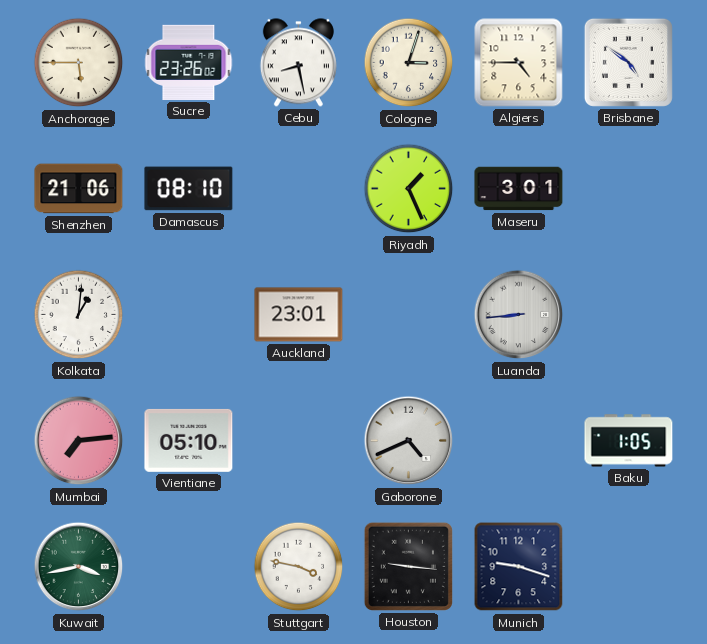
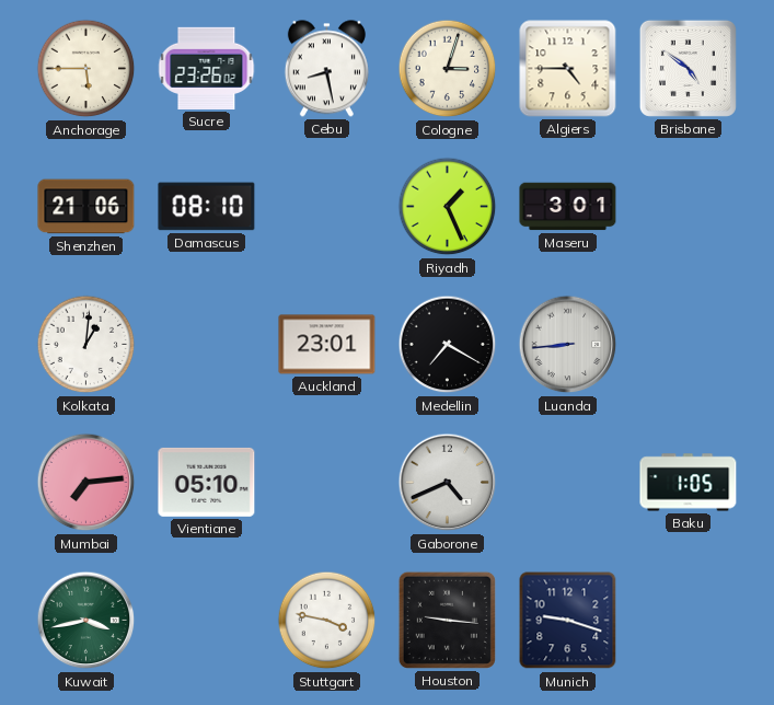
Medellin: none -> 7:20
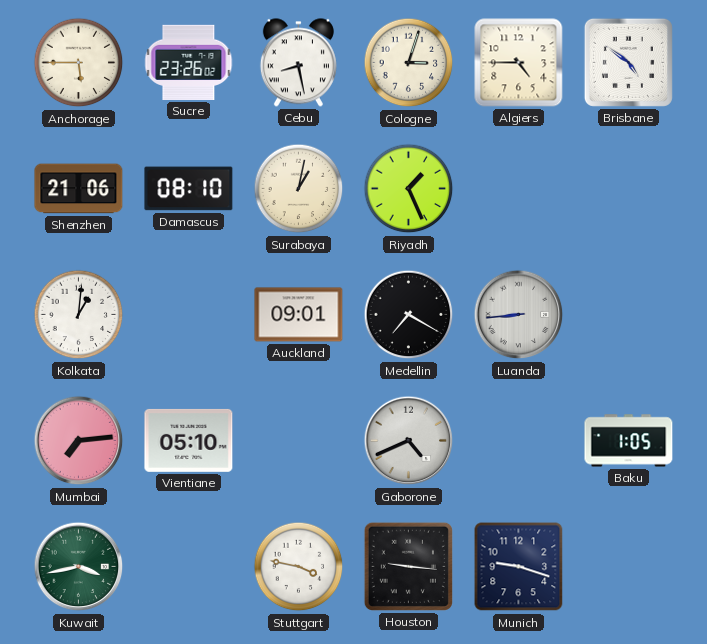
Surabaya: none -> 1:02
Maseru: 3:01 -> none
Auckland: 23:01 -> 09:01
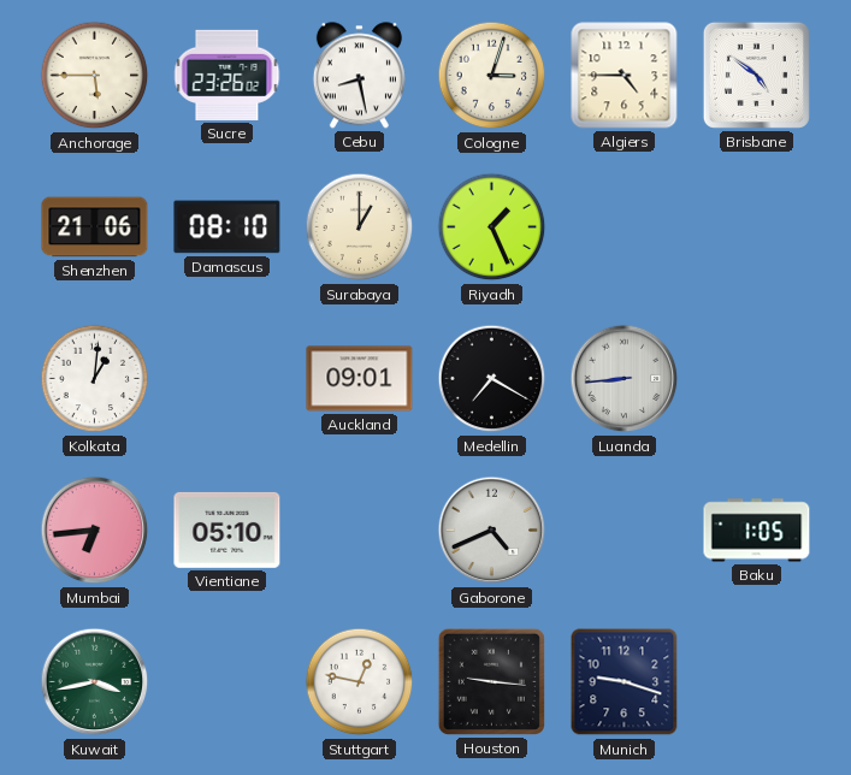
Surabaya: 1:02 -> 1:00
Mumbai: 7:14 -> 6:44
Stuttgart: 3:47 -> 12:47
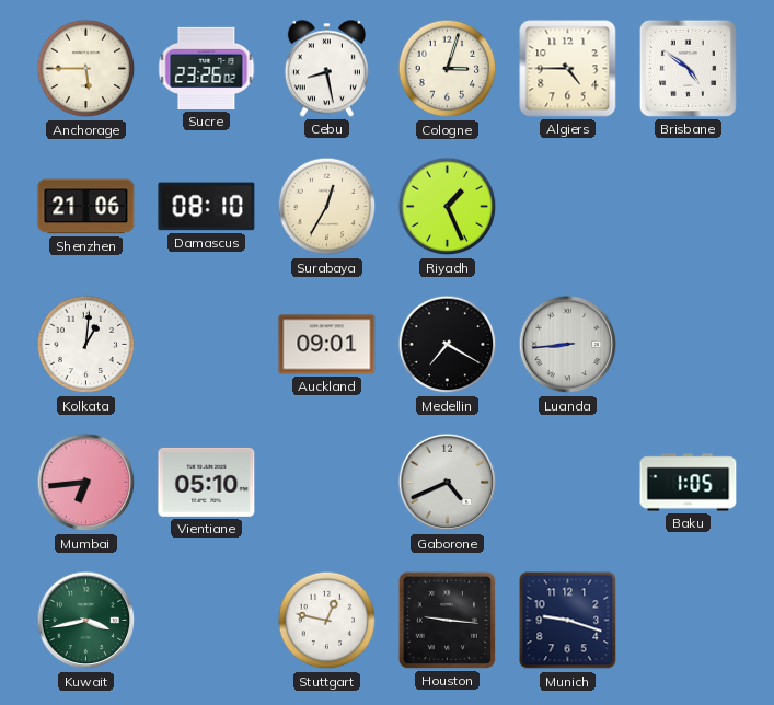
Surabaya: 1:00 -> 12:35
